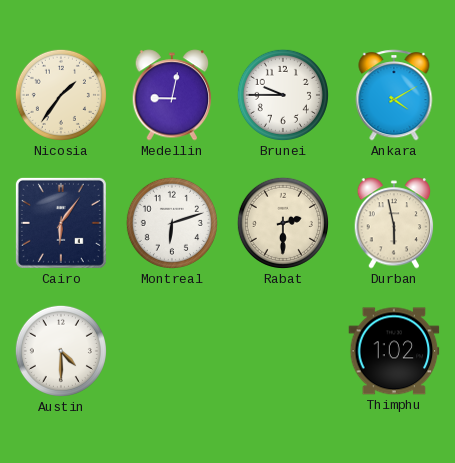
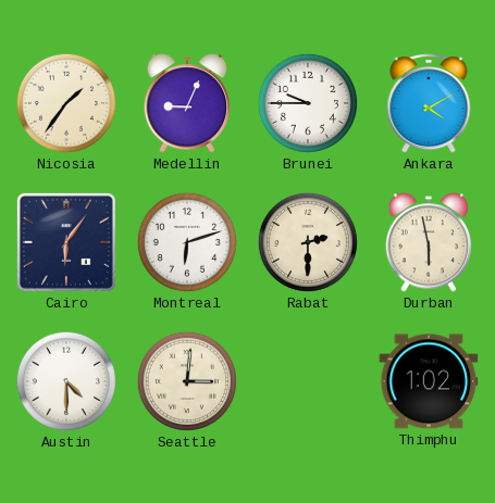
Medellin: 9:02 -> 9:04
Seattle: none -> 3:01
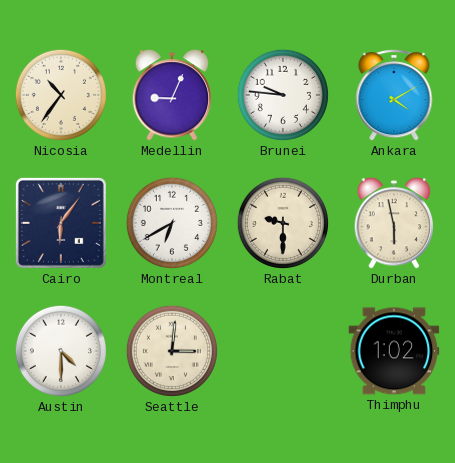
Nicosia: 1:36 -> 10:36
Brunei: 9:45 -> 9:46
Montreal: 6:12 -> 6:40
Rabat: 2:30 -> 9:30
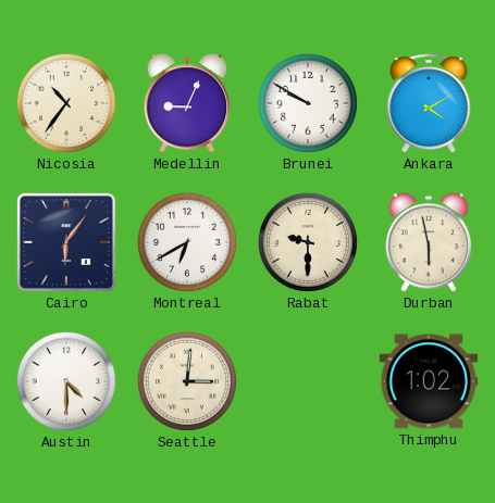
Brunei: 9:46 -> 9:50
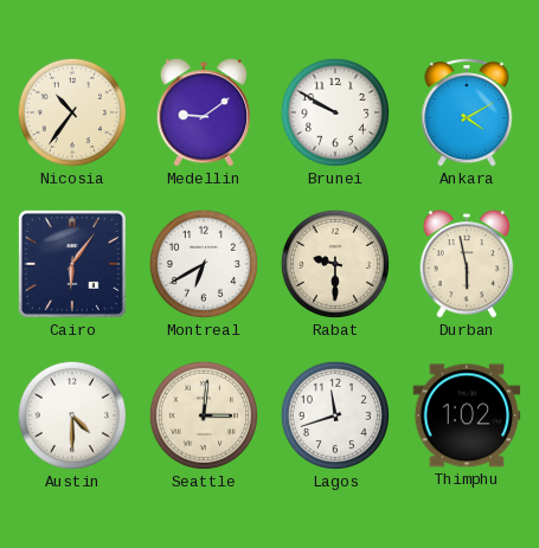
Medellin: 9:04 -> 9:09
Lagos: none -> 11:42
